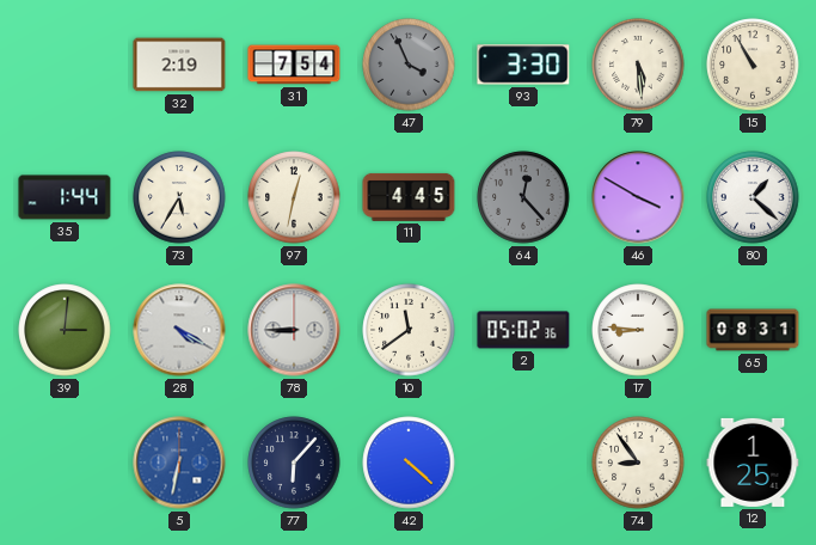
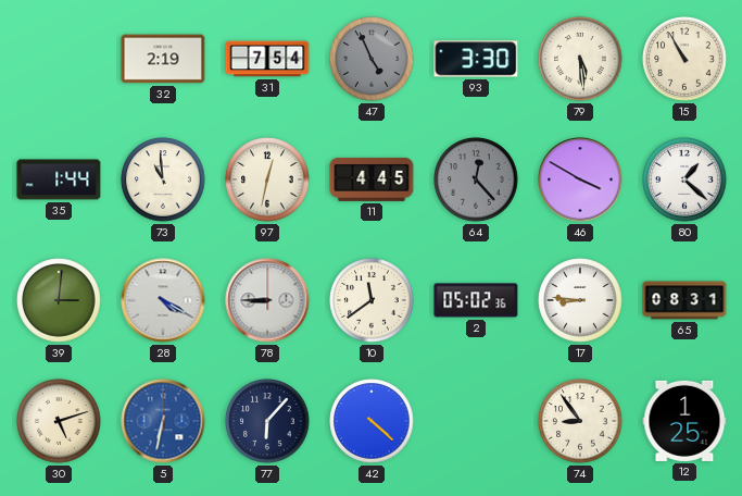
47: 3:56 -> 4:56
73: 5:35 -> 10:59
30: none -> 5:12
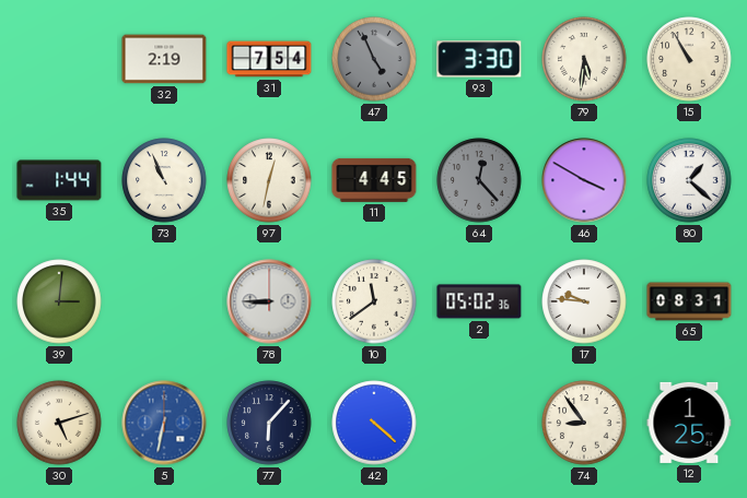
79: 5:29 -> 5:31
73: 10:59 -> 10:56
28: 4:20 -> none
17: 8:46 -> 9:46
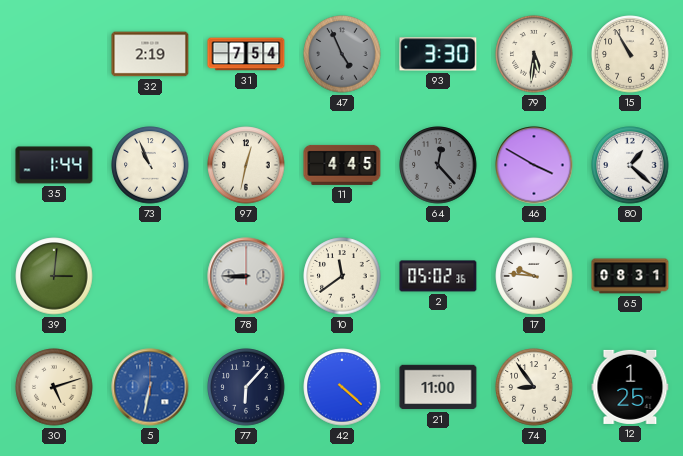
21: none -> 11:00
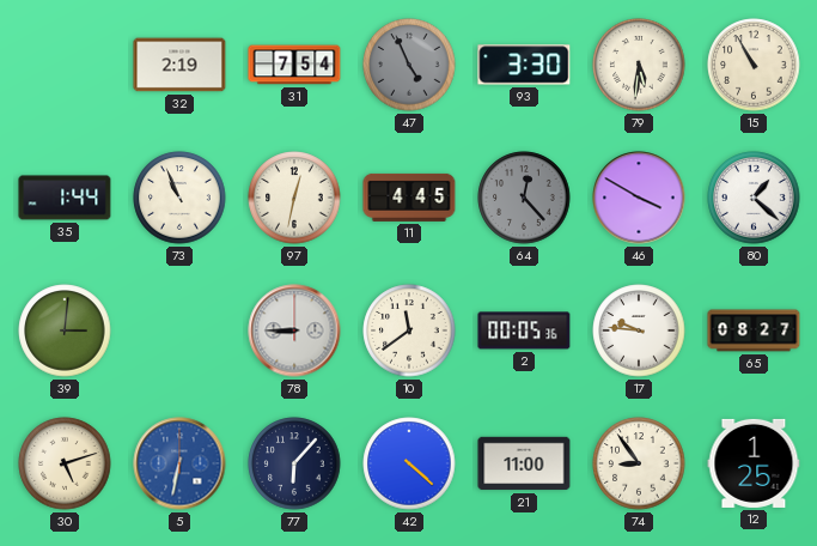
2: 05:02 -> 00:05
65: 08:31 -> 08:27
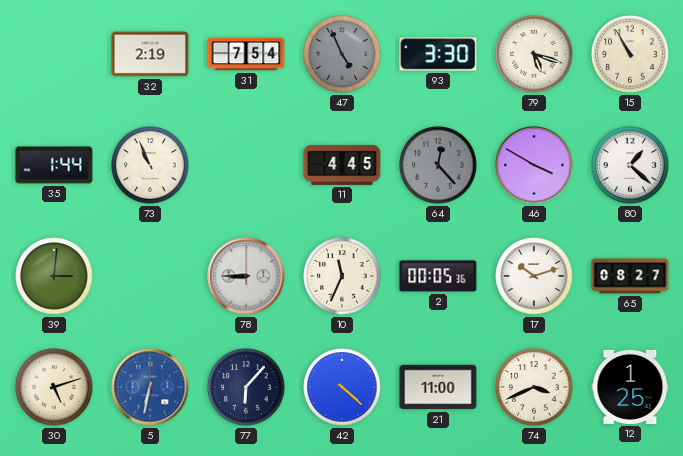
79: 5:31 -> 5:18
97: 12:32 -> none
10: 11:39 -> 11:34
17: 9:46 -> 10:12
74: 8:54 -> 3:41
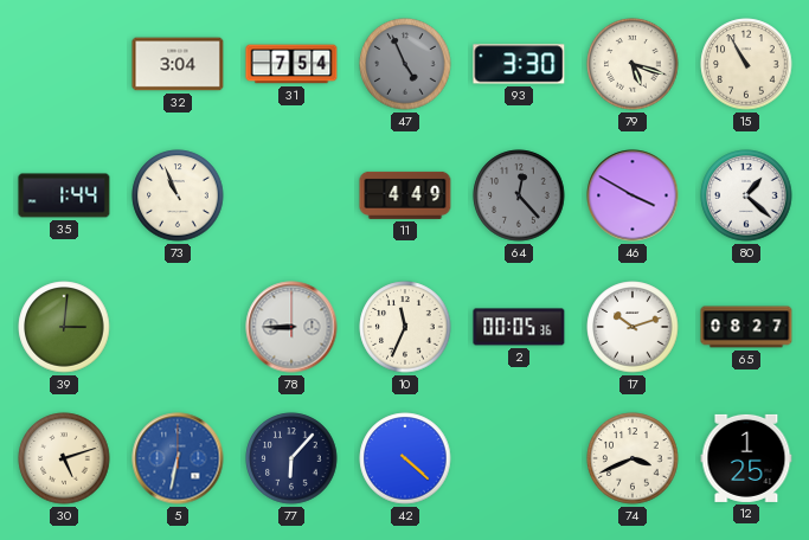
32: 2:19 -> 3:04
11: 4:45 -> 4:49
21: 11:00 -> none
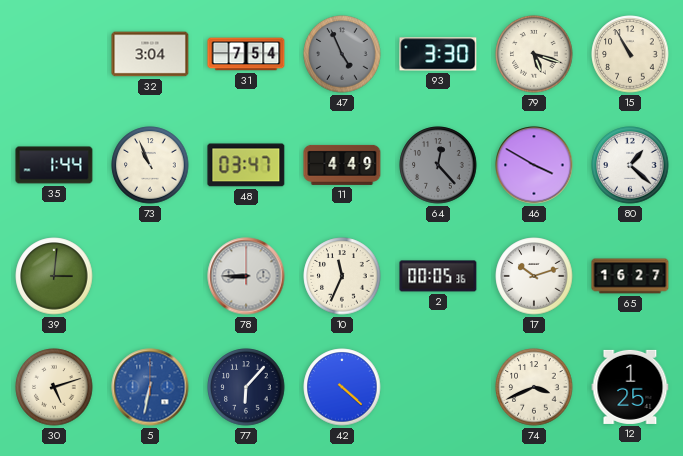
48: none -> 03:47
65: 08:27 -> 16:27
